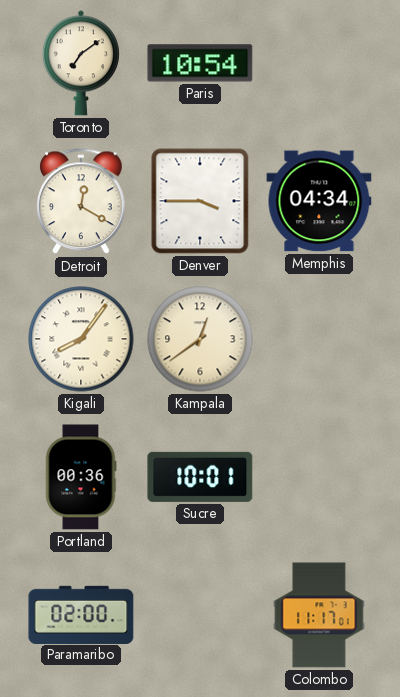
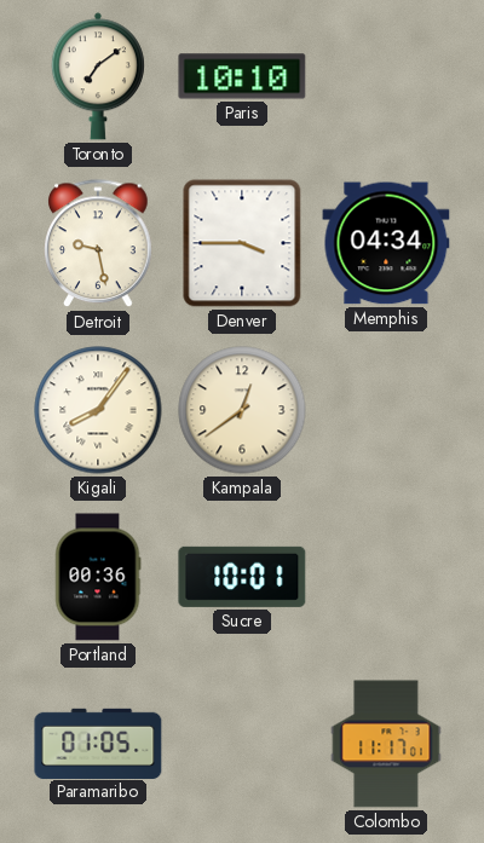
Paris: 10:54 -> 10:10
Detroit: 12:20 -> 9:28
Paramaribo: 02:00 -> 01:05
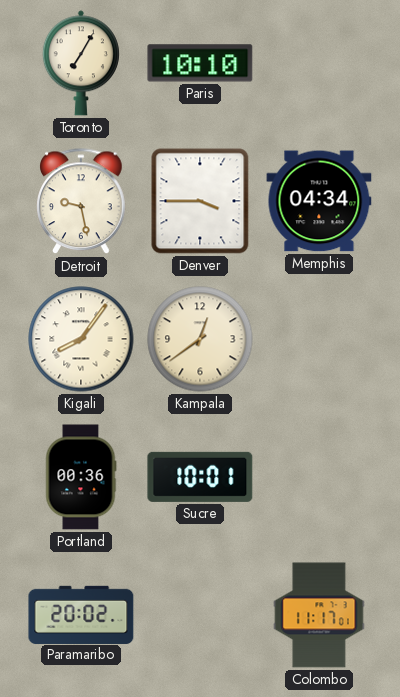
Toronto: 7:09 -> 7:05
Paramaribo: 01:05 -> 20:02
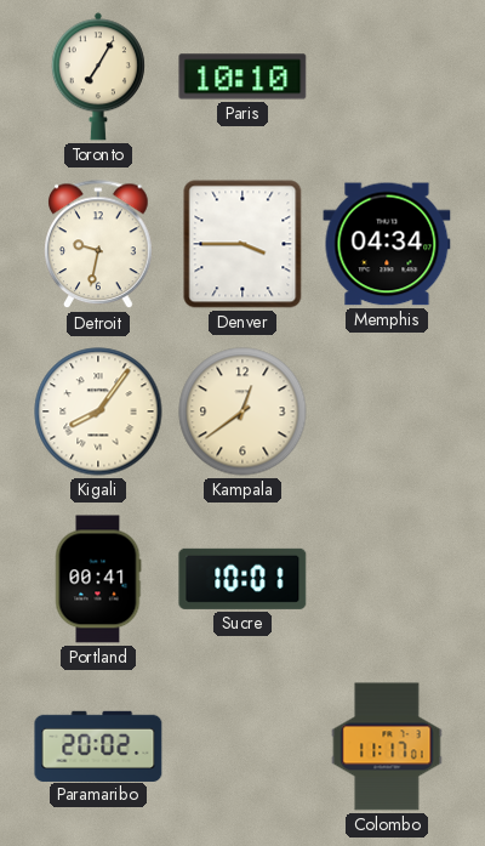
Detroit: 9:28 -> 9:32
Portland: 00:36 -> 00:41
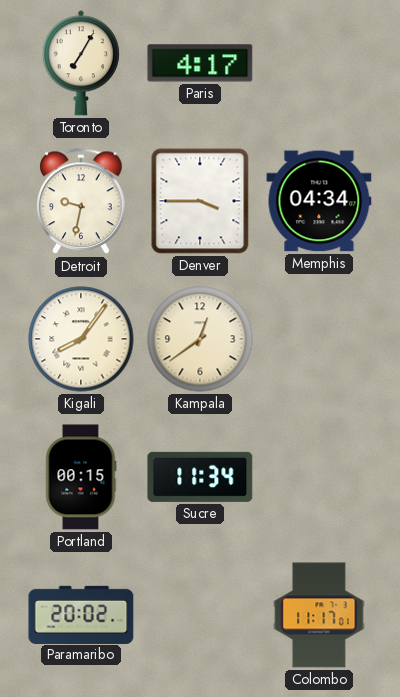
Paris: 10:10 -> 4:17
Portland: 00:41 -> 00:15
Sucre: 10:01 -> 11:34
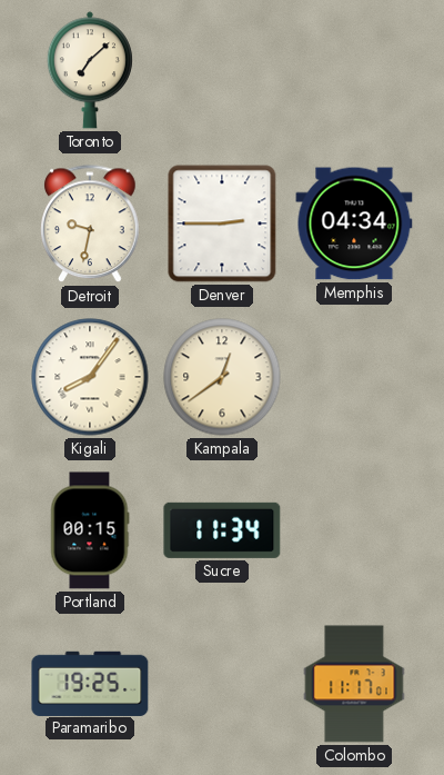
Toronto: 7:05 -> 7:08
Paris: 4:17 -> none
Denver: 3:45 -> 2:45
Paramaribo: 20:02 -> 19:25
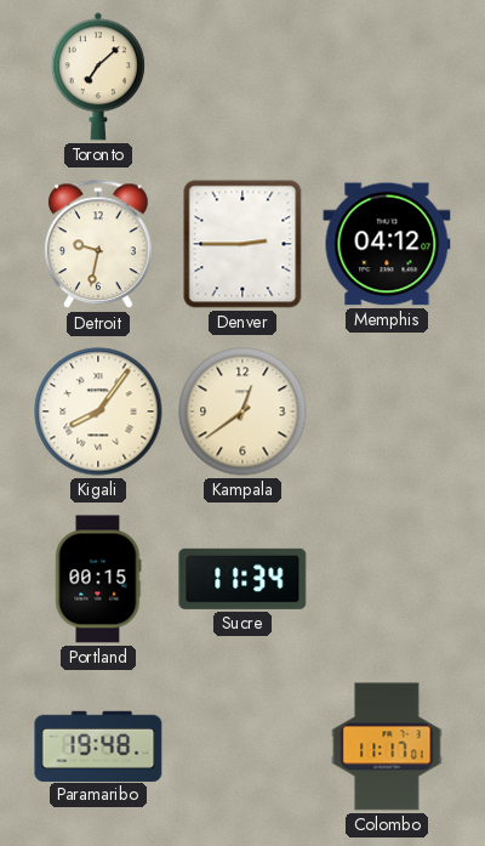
Memphis: 04:34 -> 04:12
Paramaribo: 19:25 -> 19:48
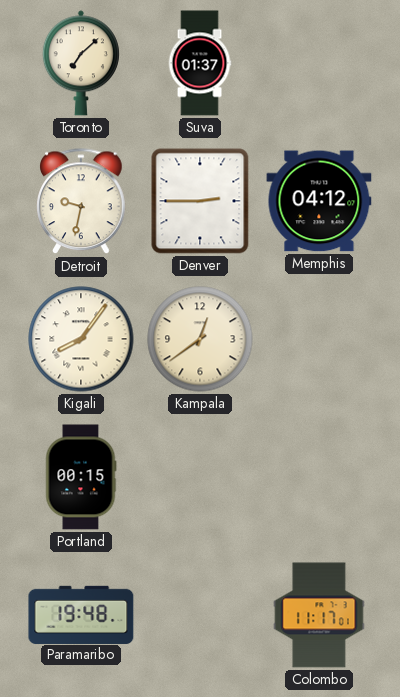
Suva: none -> 01:37
Sucre: 11:34 -> none
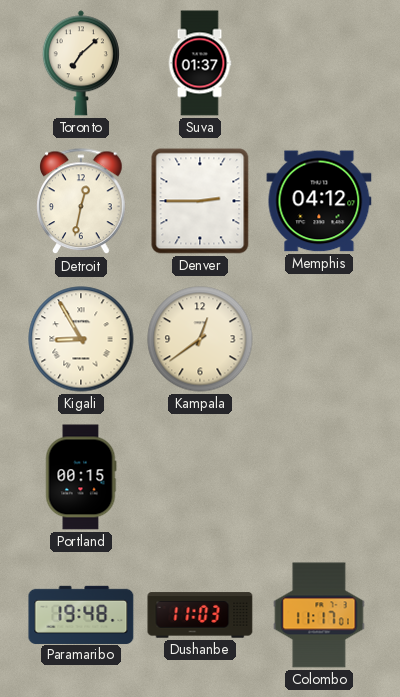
Detroit: 9:32 -> 12:32
Kigali: 8:06 -> 8:55
Dushanbe: none -> 11:03
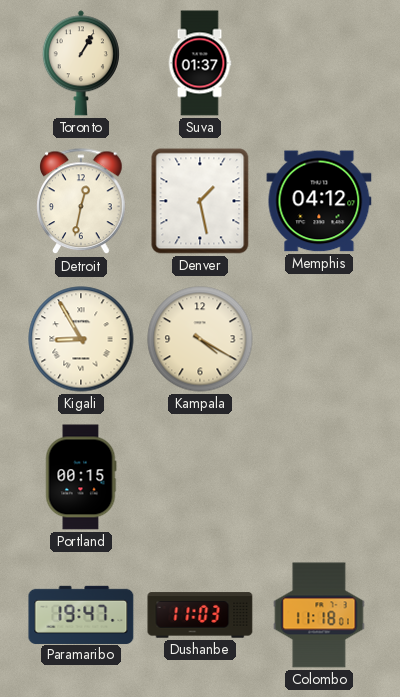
Toronto: 7:08 -> 1:05
Denver: 2:45 -> 1:28
Kampala: 12:39 -> 4:20
Paramaribo: 19:48 -> 19:47
Colombo: 11:17 -> 11:18
